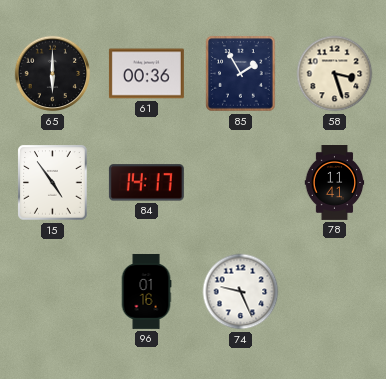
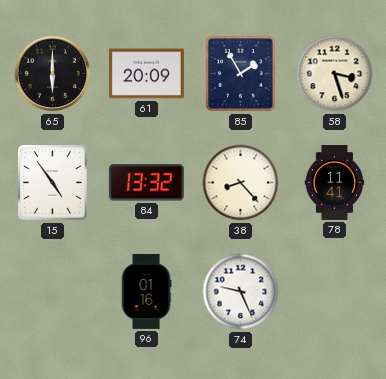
61: 00:36 -> 20:09
84: 14:17 -> 13:32
38: none -> 8:23
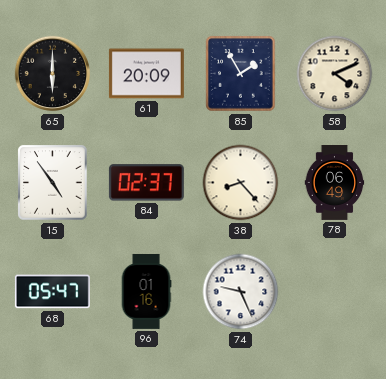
58: 3:27 -> 4:11
84: 13:32 -> 02:37
78: 11:41 -> 06:49
68: none -> 05:47
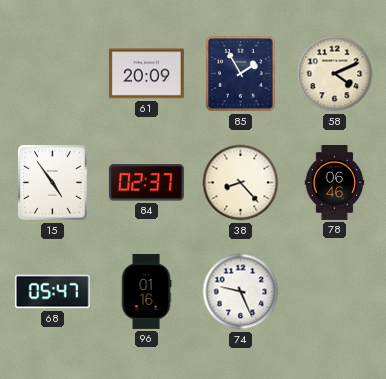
65: 6:00 -> none
78: 06:49 -> 06:46
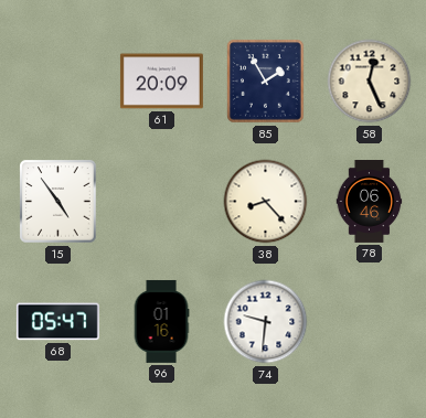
58: 4:11 -> 12:26
84: 02:37 -> none
74: 9:26 -> 9:31
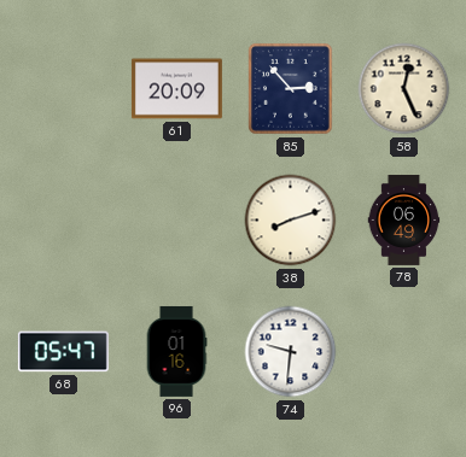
85: 1:55 -> 2:53
15: 4:54 -> none
38: 8:23 -> 8:12
78: 06:46 -> 06:49
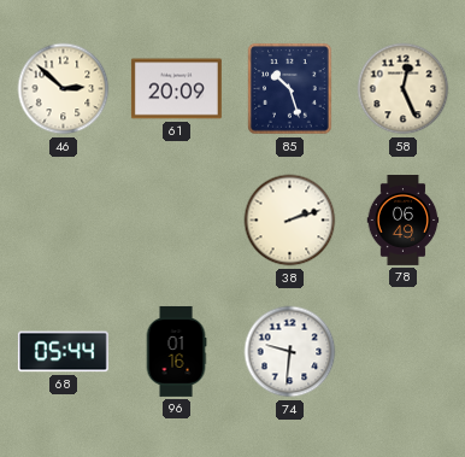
46: none -> 2:52
85: 2:53 -> 10:27
38: 8:12 -> 2:12
68: 05:47 -> 05:44
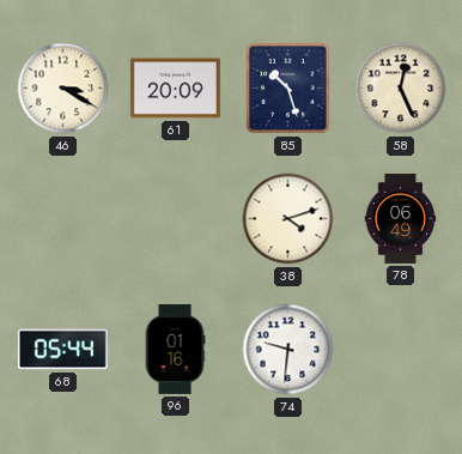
46: 2:52 -> 3:20
38: 2:12 -> 4:12
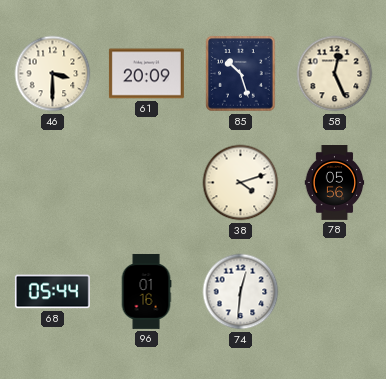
46: 3:20 -> 3:30
78: 06:49 -> 05:56
74: 9:31 -> 12:31
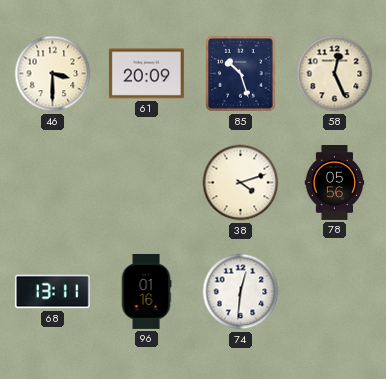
68: 05:44 -> 13:11
